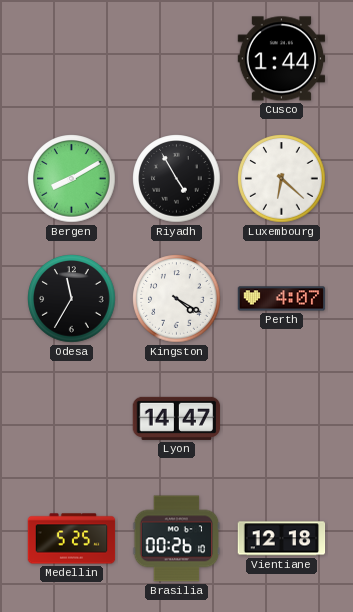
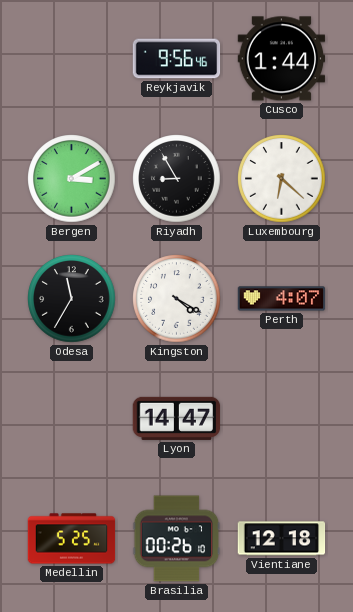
Reykjavik: none -> 9:56
Bergen: 8:10 -> 3:10
Riyadh: 4:55 -> 8:55
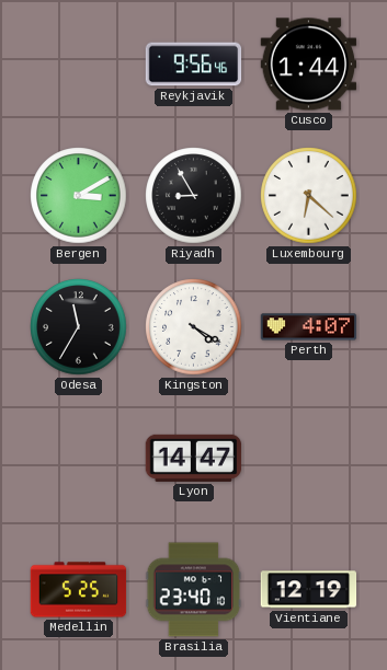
Brasilia: 00:26 -> 23:40
Vientiane: 12:18 -> 12:19
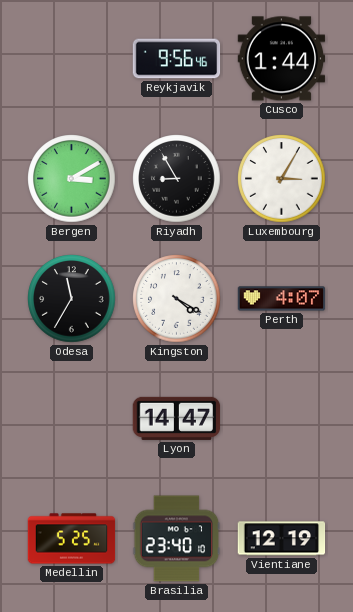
Luxembourg: 6:22 -> 3:05
